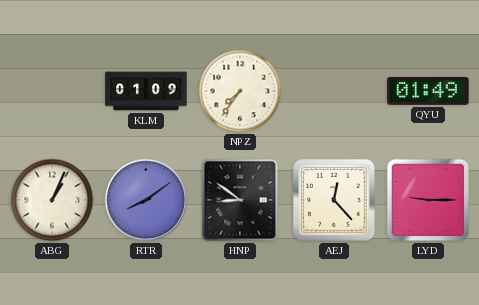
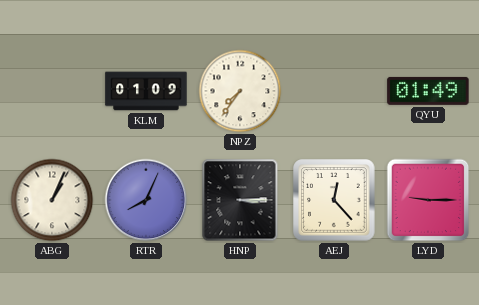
RTR: 8:09 -> 8:04
HNP: 8:51 -> 3:15
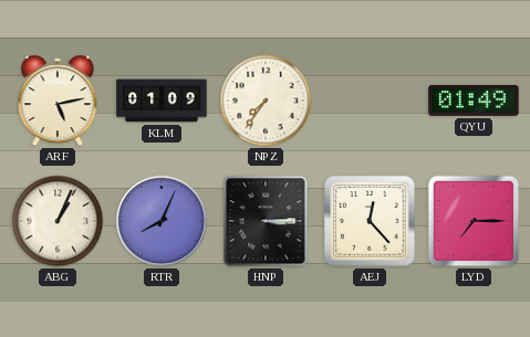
ARF: none -> 5:13
LYD: 9:15 -> 7:15
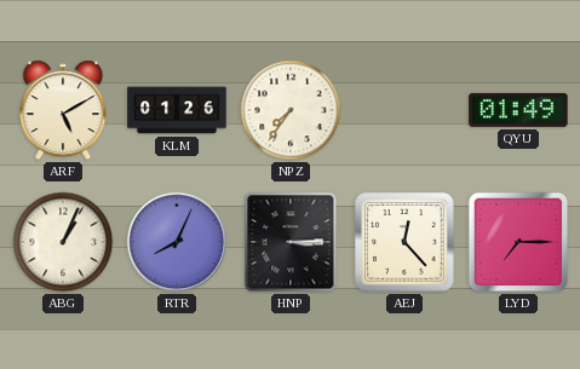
ARF: 5:13 -> 5:10
KLM: 01:09 -> 01:26
